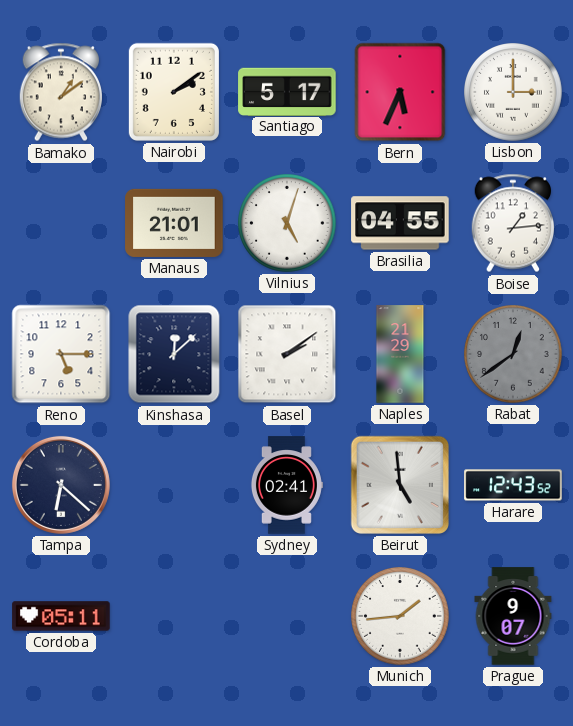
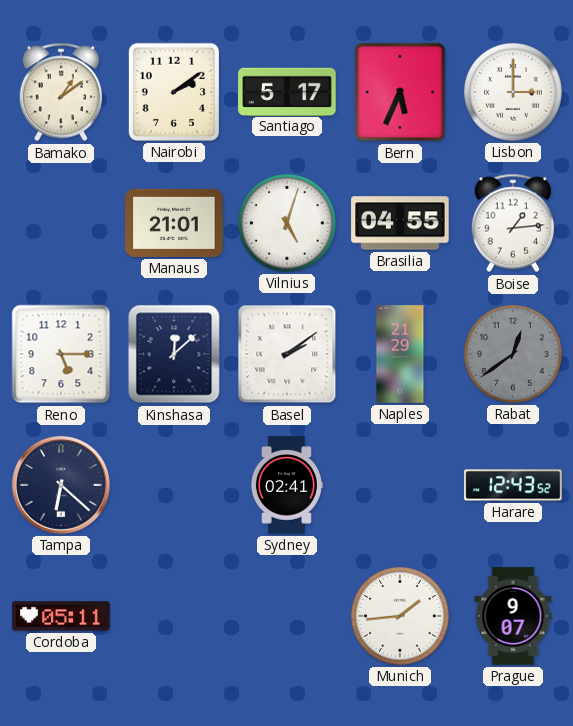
Beirut: 4:59 -> none
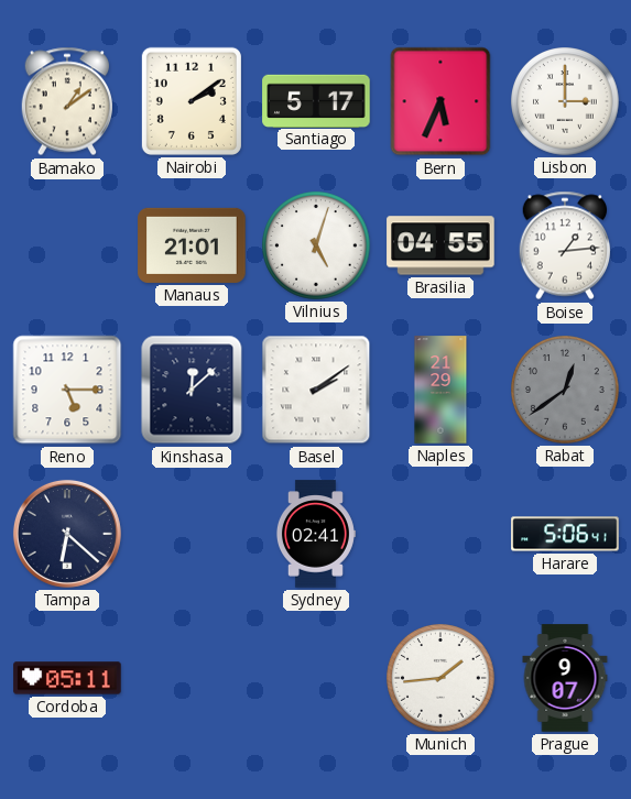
Harare: 12:43 -> 5:06
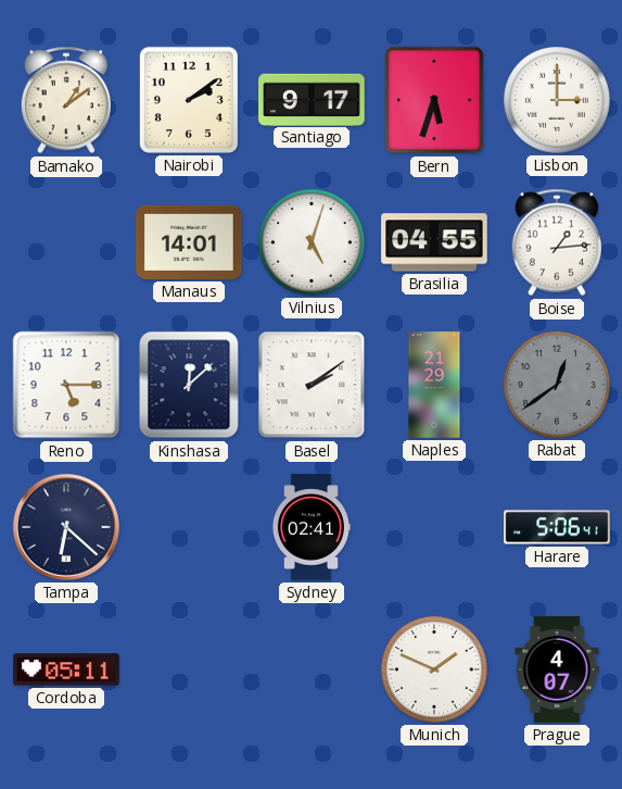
Santiago: 5:17 -> 9:17
Bern: 5:34 -> 5:33
Manaus: 21:01 -> 14:01
Munich: 1:44 -> 1:49
Prague: 9:07 -> 4:07
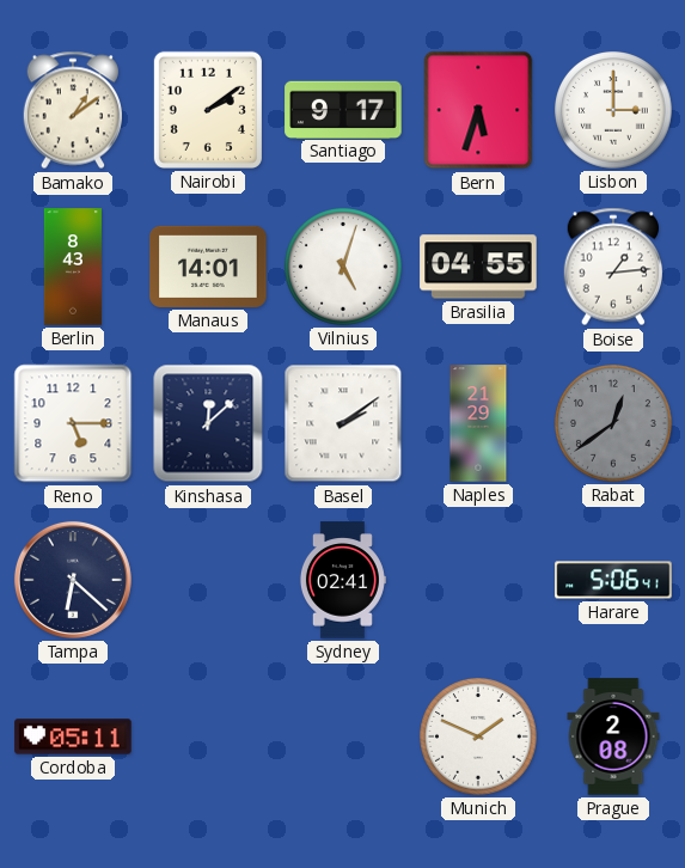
Berlin: none -> 8:43
Prague: 4:07 -> 2:08
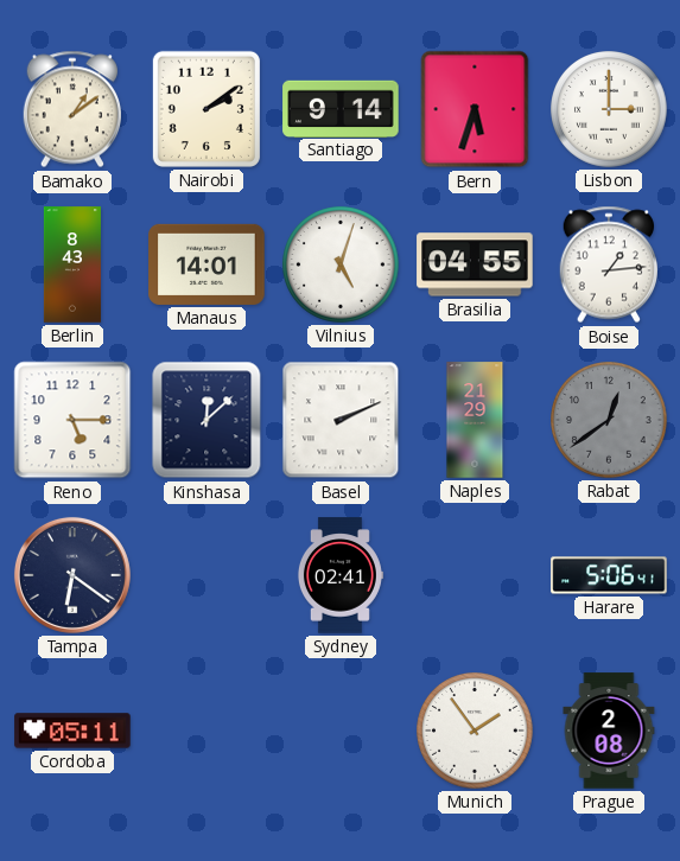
Santiago: 9:17 -> 9:14
Basel: 2:09 -> 2:11
Tampa: 6:22 -> 6:21
Munich: 1:49 -> 1:54
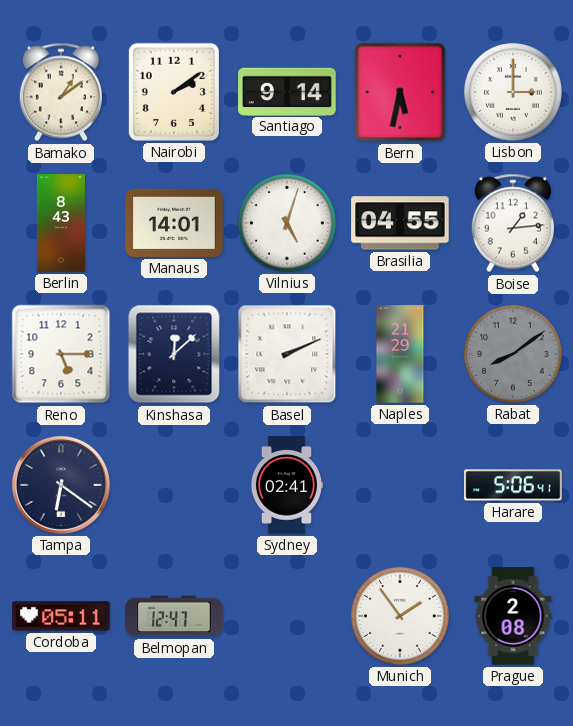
Bern: 5:33 -> 5:32
Rabat: 12:39 -> 8:09
Belmopan: none -> 12:47
